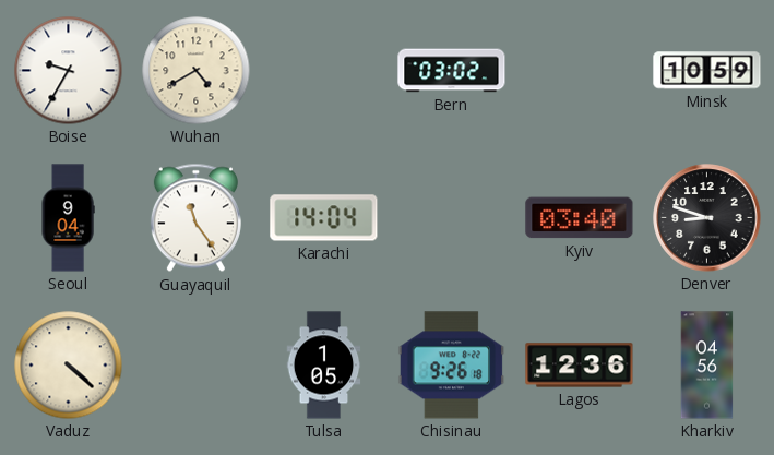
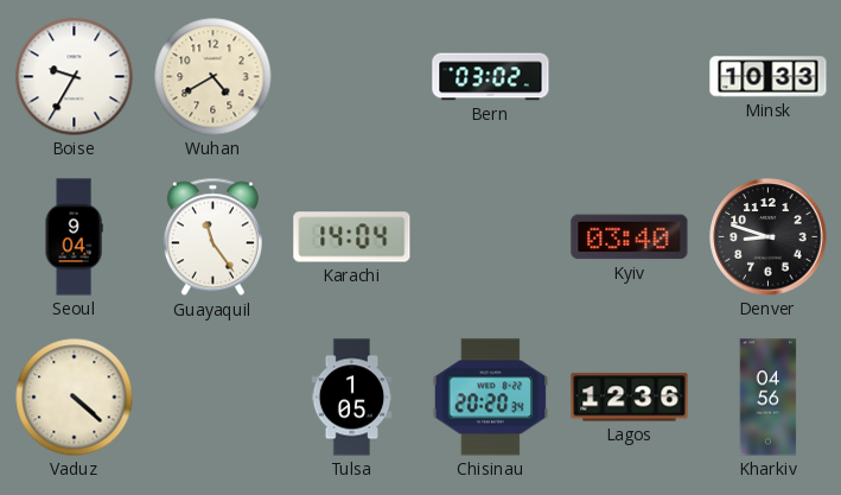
Minsk: 10:59 -> 10:33
Chisinau: 9:26 -> 20:20
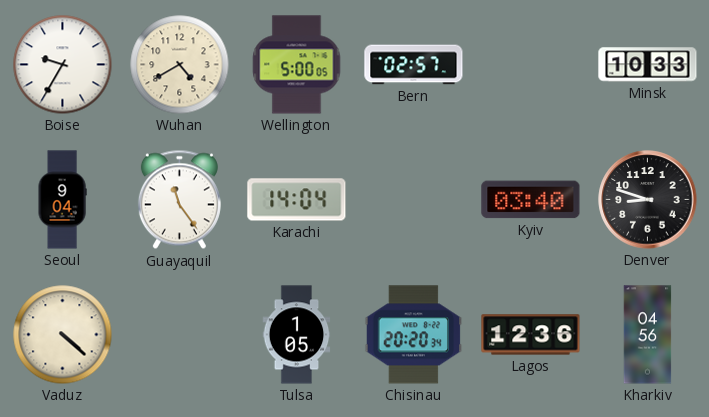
Wellington: none -> 5:00
Bern: 03:02 -> 02:57
